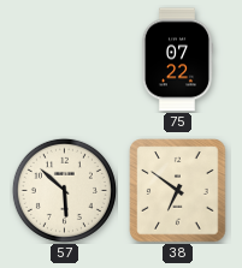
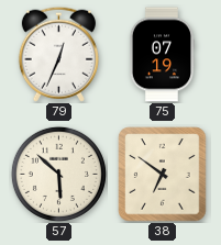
79: none -> 12:34
75: 07:22 -> 07:19
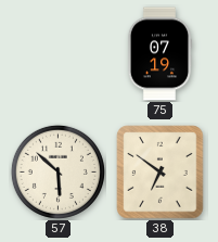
79: 12:34 -> none
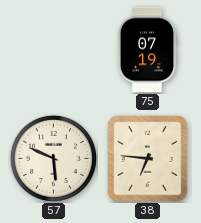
57: 5:52 -> 5:49
38: 6:51 -> 6:46
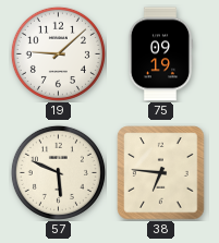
19: none -> 9:08
75: 07:19 -> 09:19
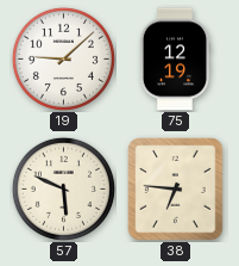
75: 09:19 -> 12:19
